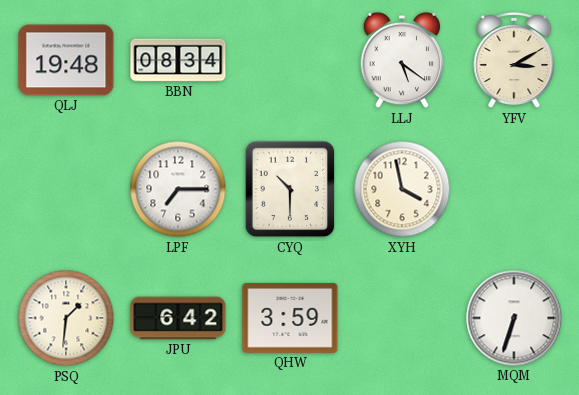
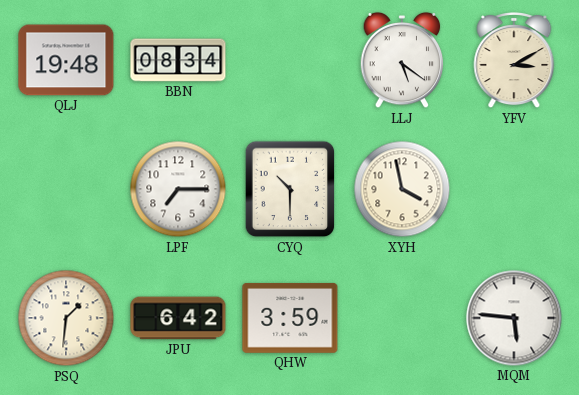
MQM: 6:33 -> 5:46
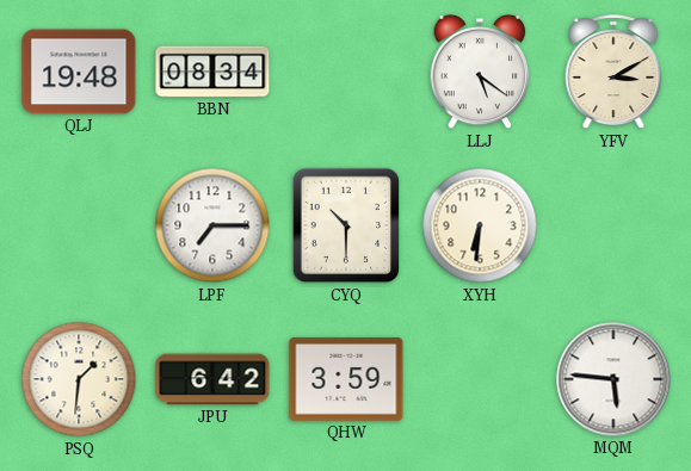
XYH: 3:58 -> 6:31
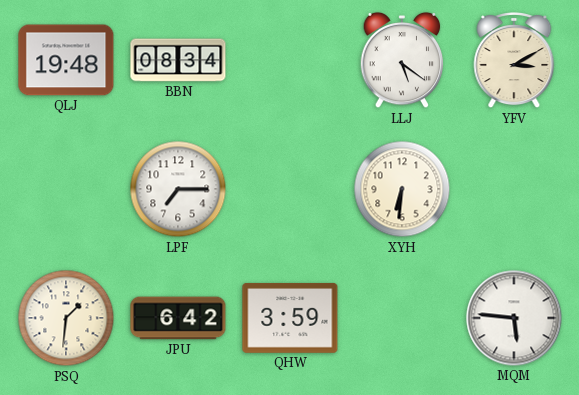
CYQ: 10:30 -> none
